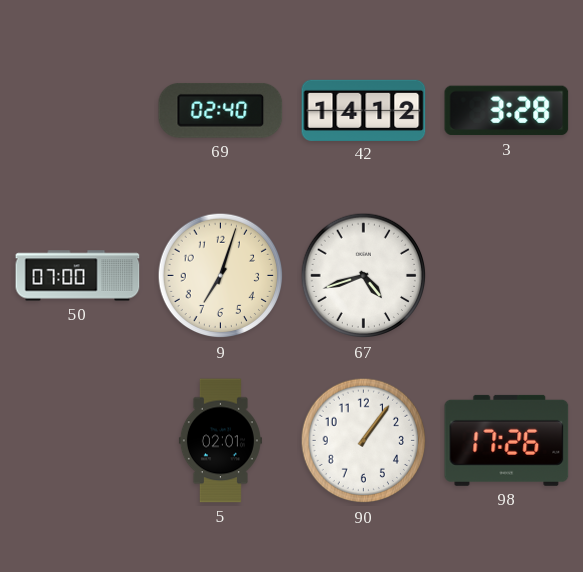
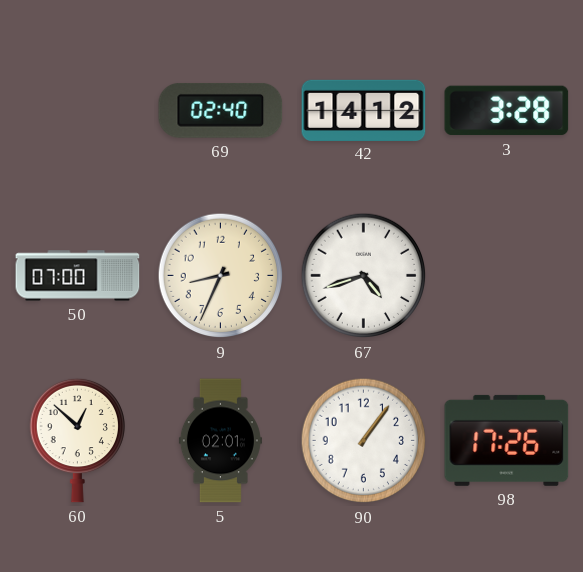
9: 7:03 -> 8:34
60: none -> 12:52
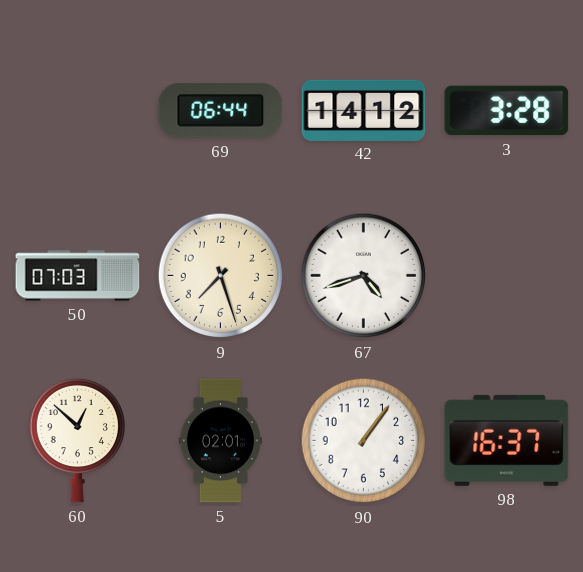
69: 02:40 -> 06:44
50: 07:00 -> 07:03
9: 8:34 -> 7:27
98: 17:26 -> 16:37
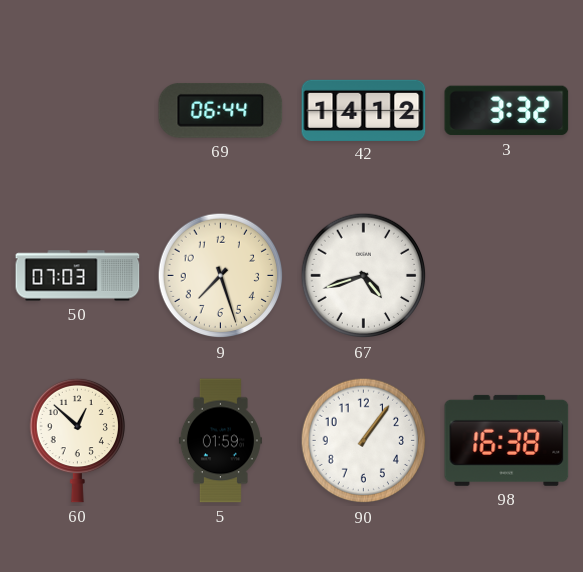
3: 3:28 -> 3:32
5: 02:01 -> 01:59
98: 16:37 -> 16:38
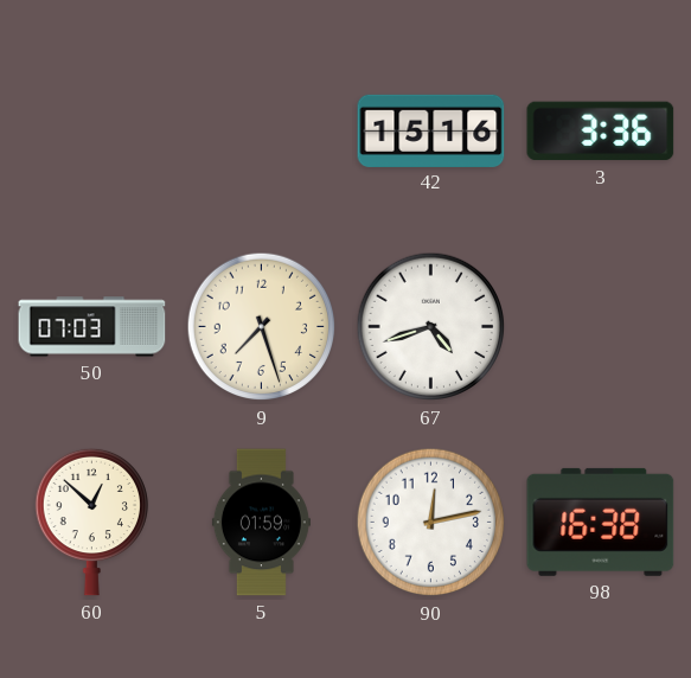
69: 06:44 -> none
42: 14:12 -> 15:16
3: 3:32 -> 3:36
90: 1:06 -> 12:13
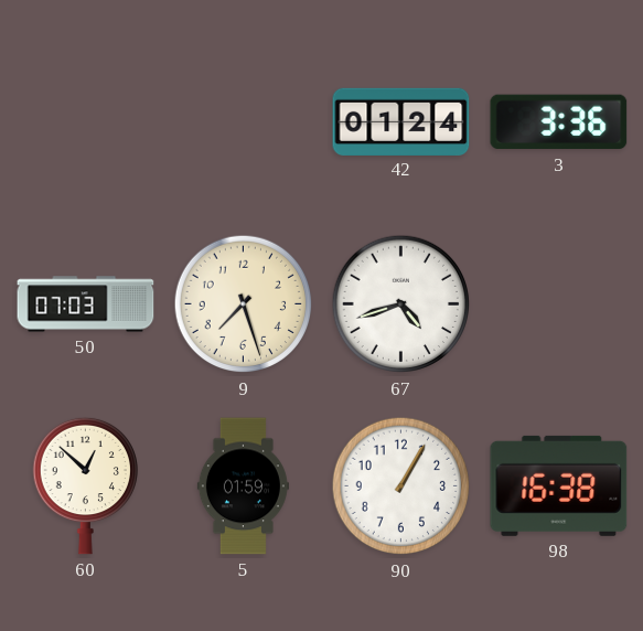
42: 15:16 -> 01:24
90: 12:13 -> 1:05
